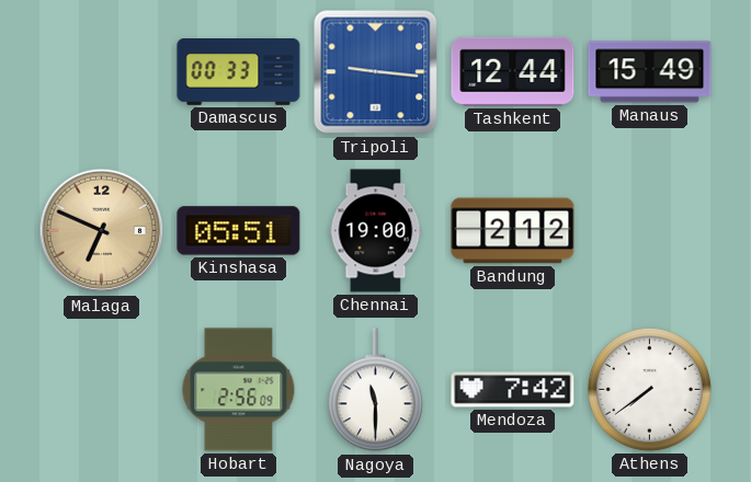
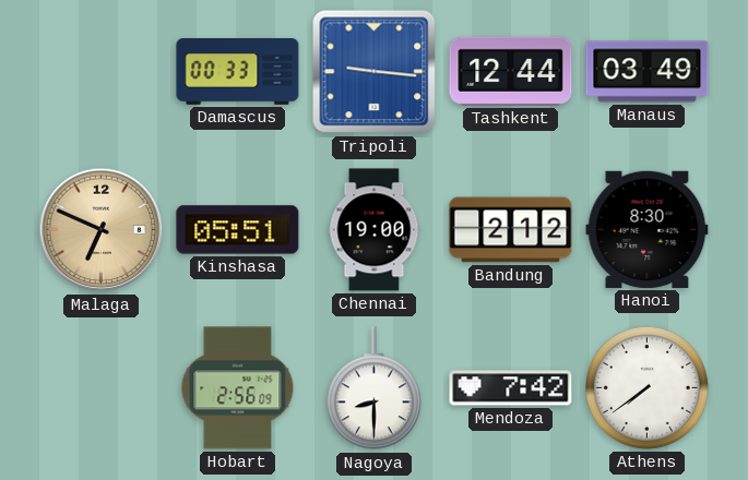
Manaus: 15:49 -> 03:49
Hanoi: none -> 8:30
Nagoya: 11:30 -> 8:30
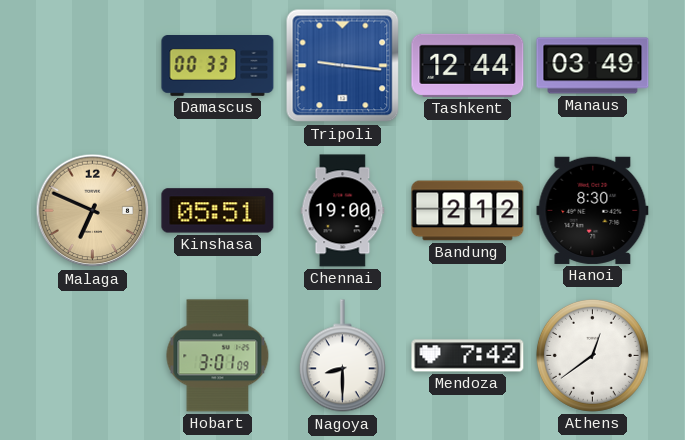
Hobart: 2:56 -> 3:01
Athens: 7:39 -> 12:39
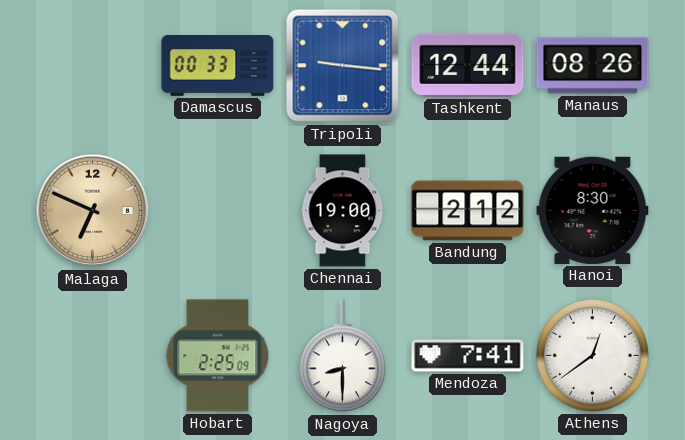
Manaus: 03:49 -> 08:26
Kinshasa: 05:51 -> none
Hobart: 3:01 -> 2:25
Mendoza: 7:42 -> 7:41
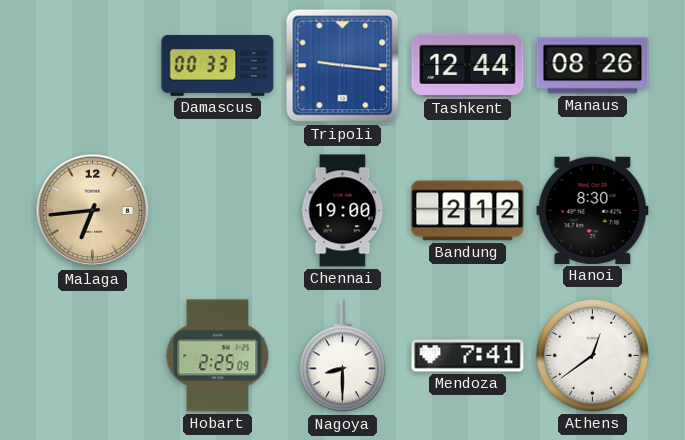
Malaga: 6:49 -> 6:44
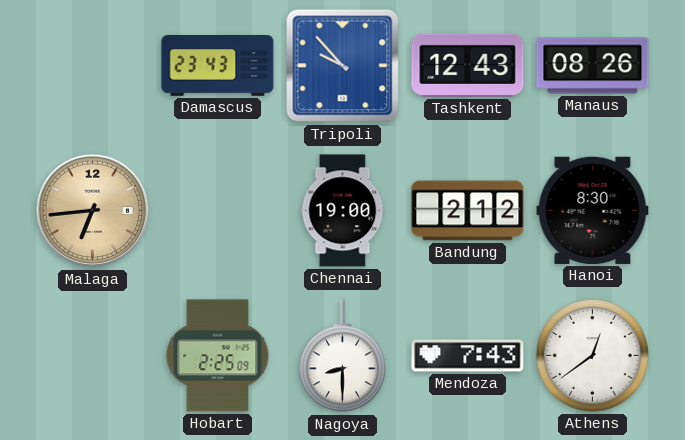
Damascus: 00:33 -> 23:43
Tripoli: 9:16 -> 9:53
Tashkent: 12:44 -> 12:43
Mendoza: 7:41 -> 7:43
